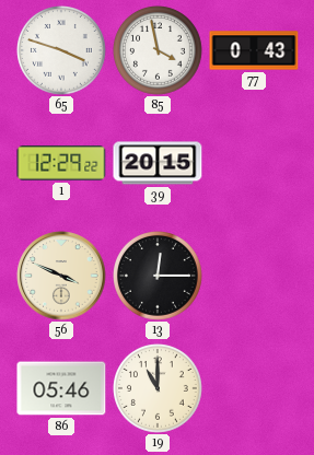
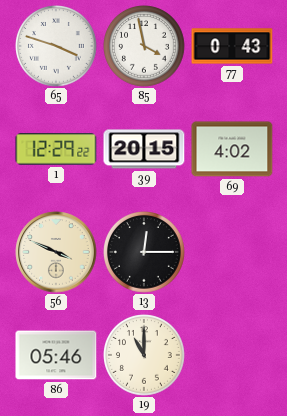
69: none -> 4:02
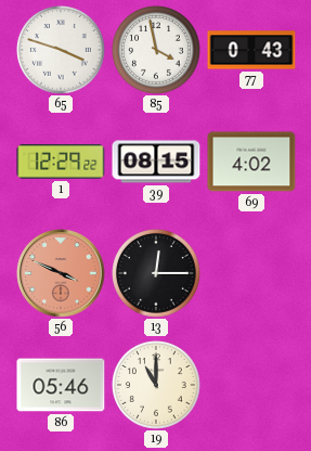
39: 20:15 -> 08:15
56 dial: cream -> salmon
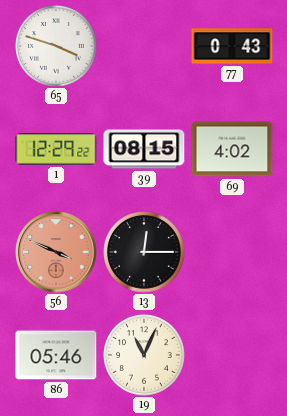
85: 3:58 -> none
19: 11:00 -> 11:04
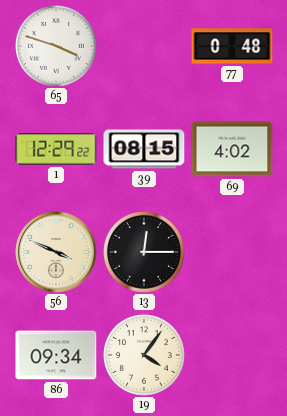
77: 0:43 -> 0:48
56 dial: salmon -> cream
86: 05:46 -> 09:34
19: 11:04 -> 4:06
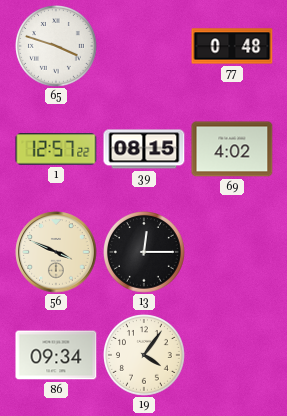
1: 12:29 -> 12:57
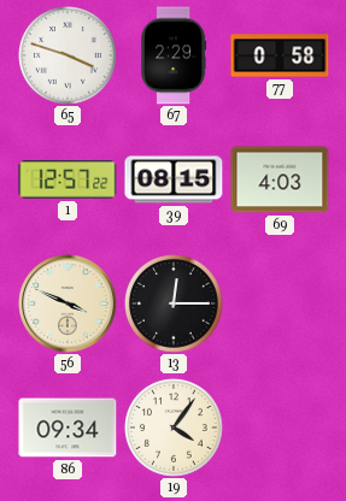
67: none -> 2:29
77: 0:48 -> 0:58
69: 4:02 -> 4:03
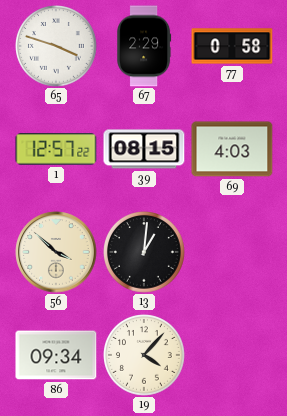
56: 3:49 -> 3:52
13: 12:15 -> 1:01
19: 4:06 -> 4:07
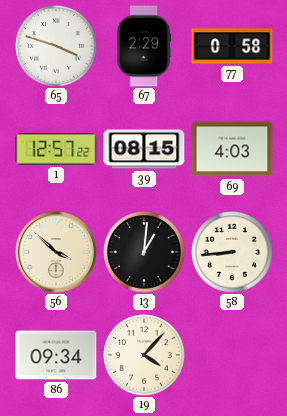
58: none -> 8:44
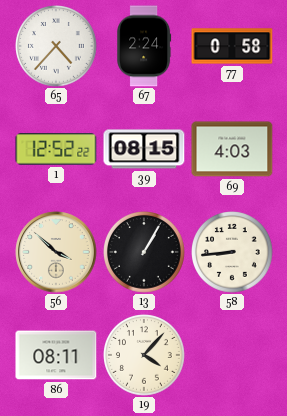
65: 3:48 -> 4:37
67: 2:29 -> 2:24
1: 12:57 -> 12:52
13: 1:01 -> 1:05
86: 09:34 -> 08:11
